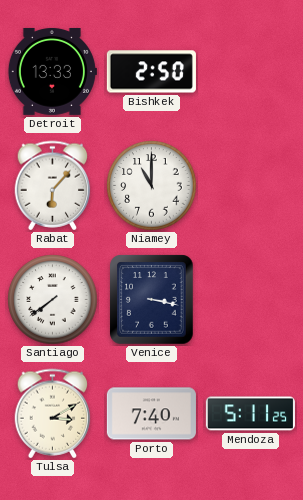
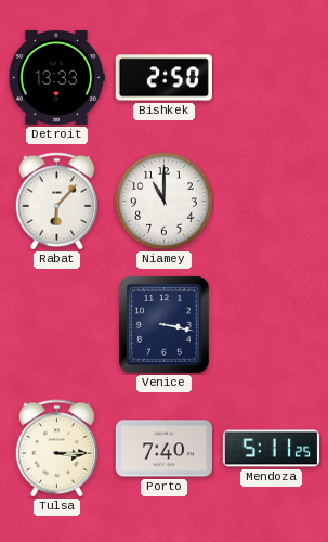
Santiago: 7:39 -> none
Tulsa: 3:10 -> 3:15
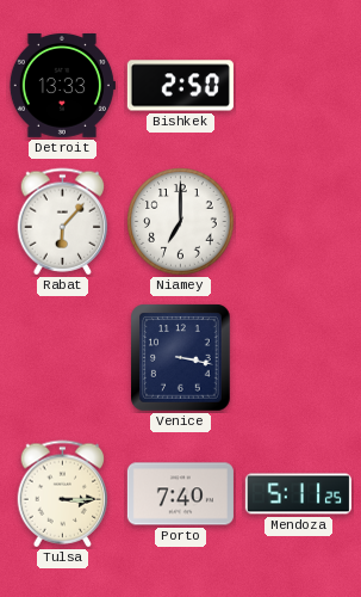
Niamey: 11:00 -> 7:00
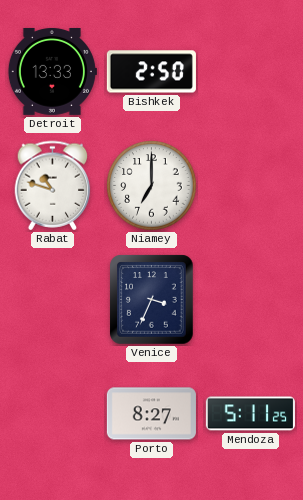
Rabat: 6:07 -> 10:48
Venice: 3:17 -> 3:34
Tulsa: 3:15 -> none
Porto: 7:40 -> 8:27
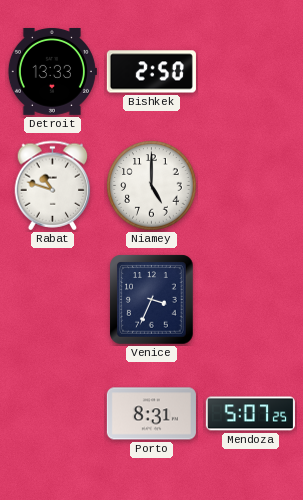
Niamey: 7:00 -> 5:00
Porto: 8:27 -> 8:31
Mendoza: 5:11 -> 5:07
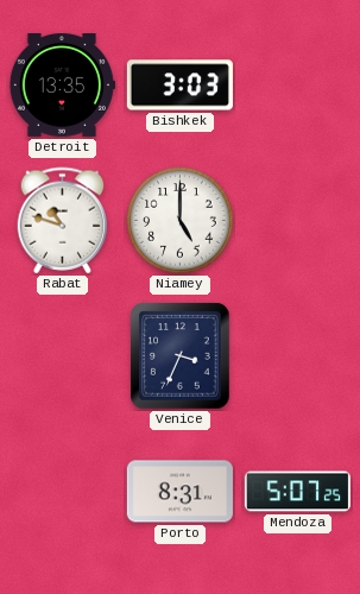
Detroit: 13:33 -> 13:35
Bishkek: 2:50 -> 3:03
